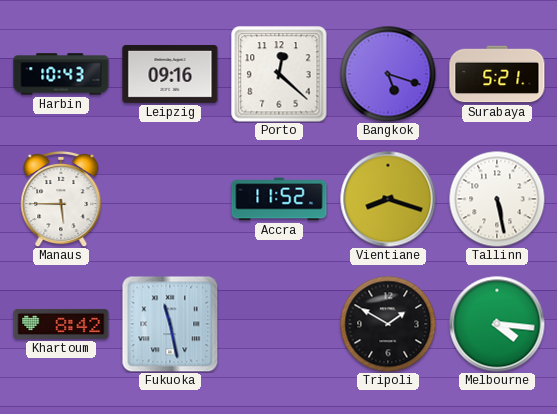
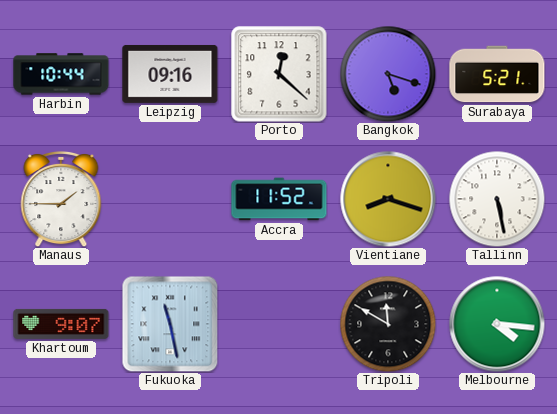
Harbin: 10:43 -> 10:44
Manaus: 5:45 -> 1:45
Khartoum: 8:42 -> 9:07
Tripoli: 1:50 -> 11:50
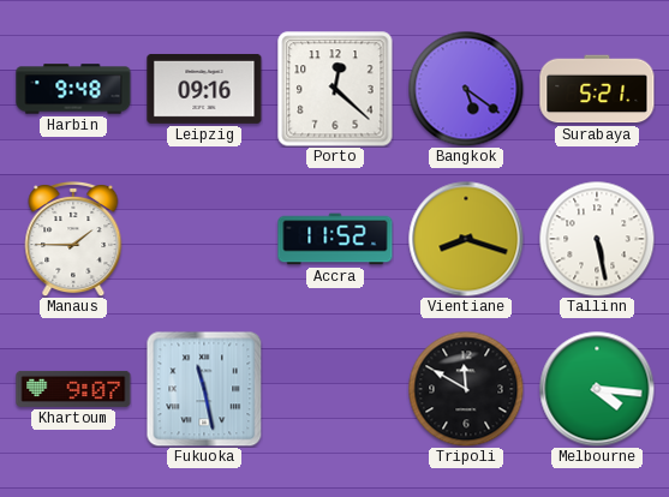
Harbin: 10:44 -> 9:48
Bangkok: 5:18 -> 5:21
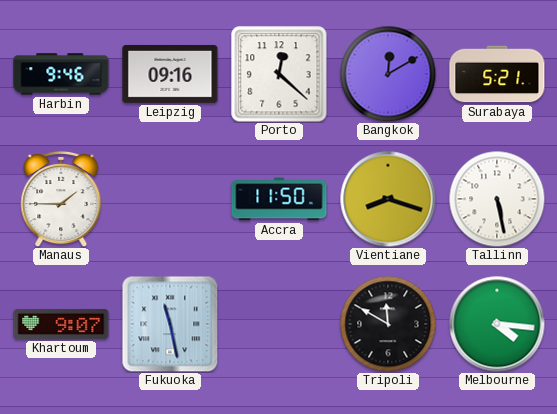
Harbin: 9:48 -> 9:46
Bangkok: 5:21 -> 12:10
Accra: 11:52 -> 11:50
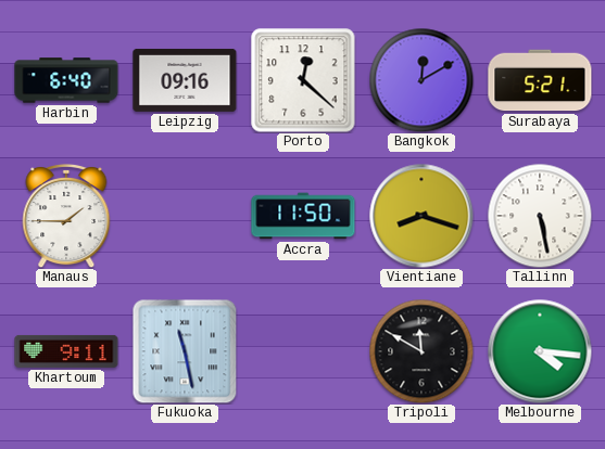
Harbin: 9:46 -> 6:40
Khartoum: 9:07 -> 9:11
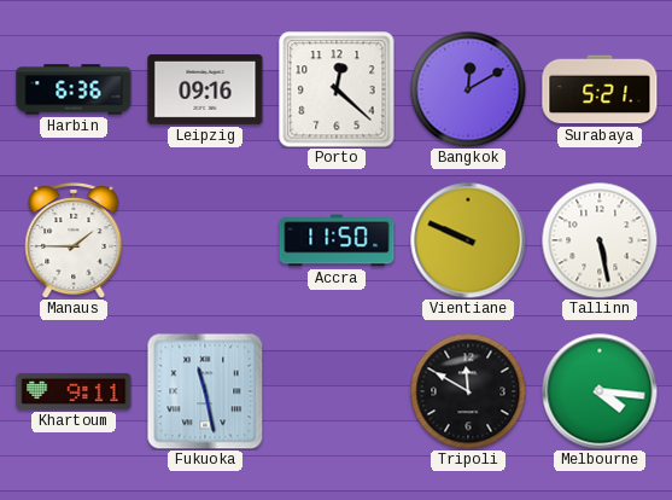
Harbin: 6:40 -> 6:36
Vientiane: 8:18 -> 9:49
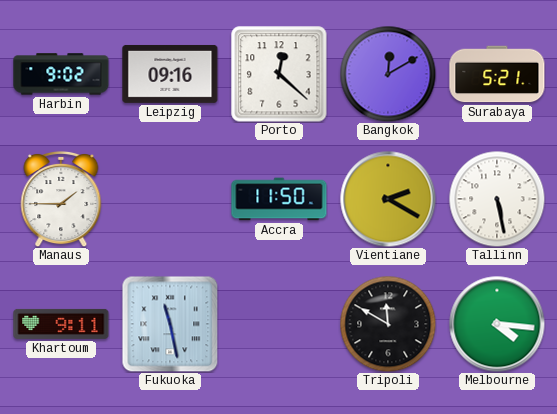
Harbin: 6:36 -> 9:02
Vientiane: 9:49 -> 2:20
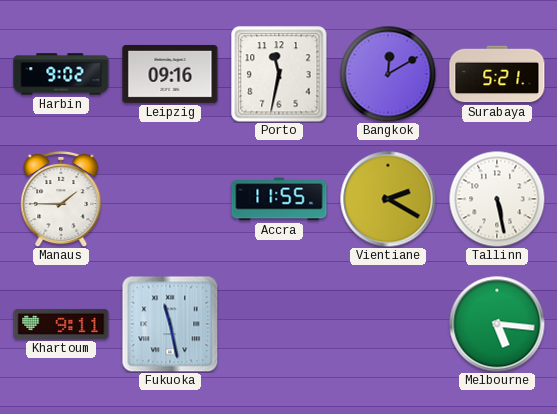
Porto: 12:22 -> 11:32
Accra: 11:50 -> 11:55
Tripoli: 11:50 -> none
Melbourne: 4:16 -> 5:16
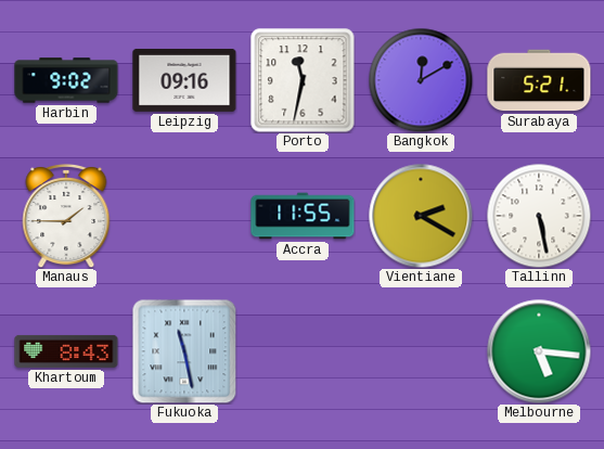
Khartoum: 9:11 -> 8:43
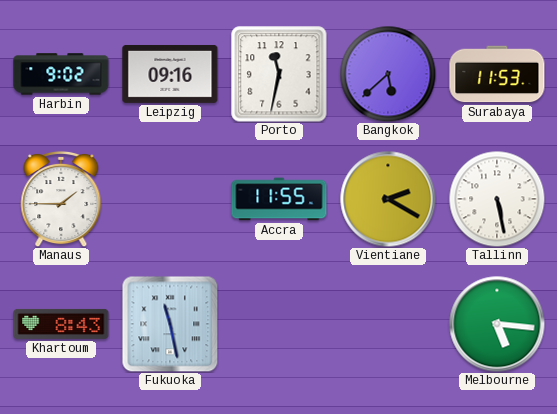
Bangkok: 12:10 -> 5:38
Surabaya: 5:21 -> 11:53
